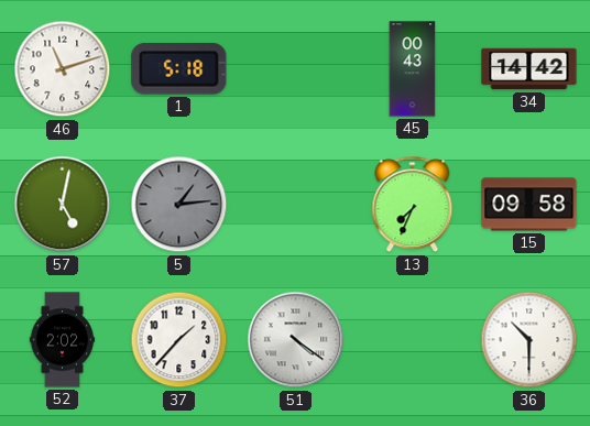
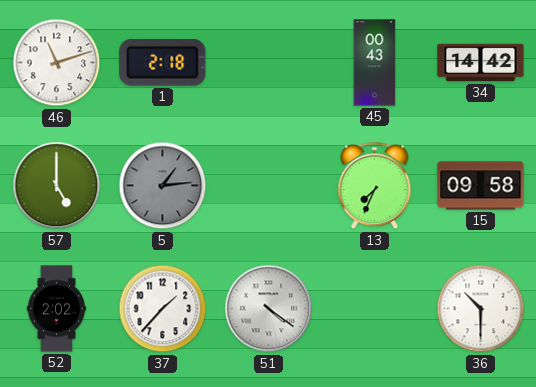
1: 5:18 -> 2:18
57: 5:02 -> 5:00
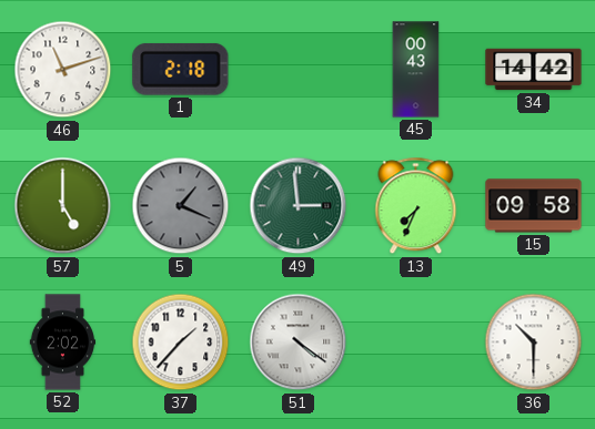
5: 1:14 -> 1:19
49: none -> 2:59
